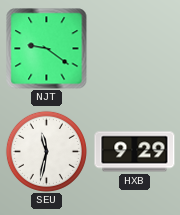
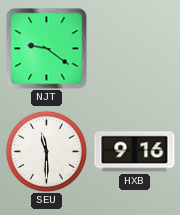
SEU: 11:32 -> 11:30
HXB: 9:29 -> 9:16
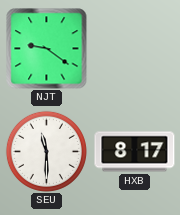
HXB: 9:16 -> 8:17
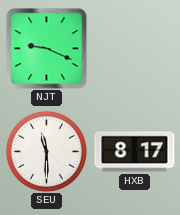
NJT: 9:21 -> 9:19
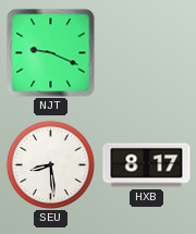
SEU: 11:30 -> 8:29
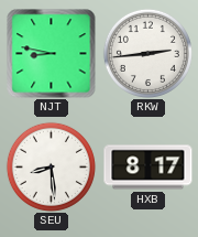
NJT: 9:19 -> 8:47
RKW: none -> 2:44
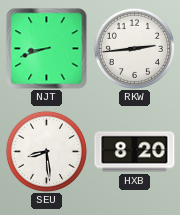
NJT: 8:47 -> 8:42
HXB: 8:17 -> 8:20
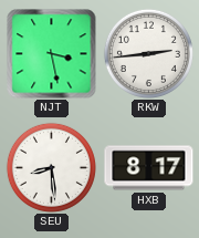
NJT: 8:42 -> 3:28
HXB: 8:20 -> 8:17
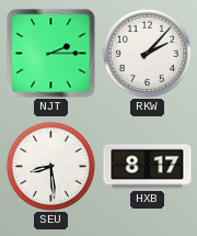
NJT: 3:28 -> 2:15
RKW: 2:44 -> 2:07
